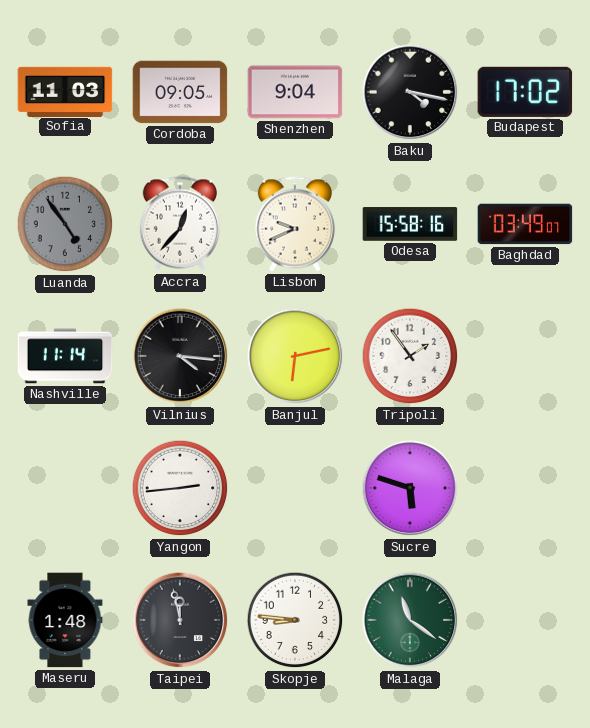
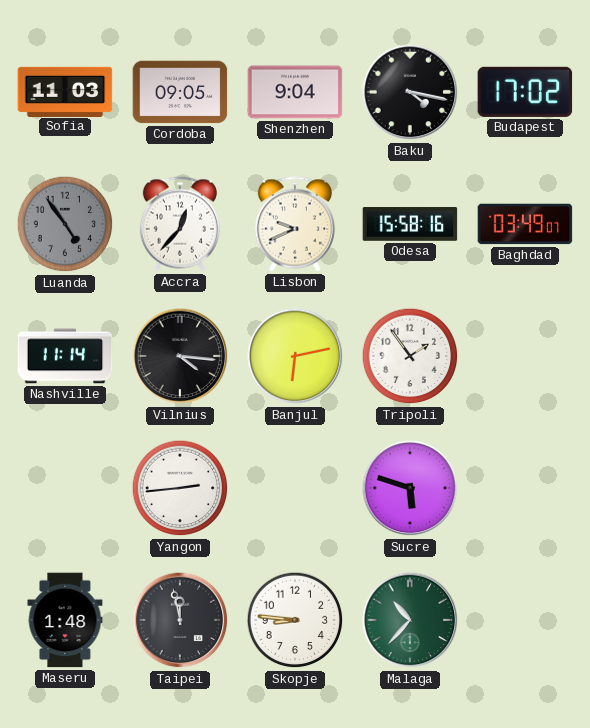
Malaga: 11:21 -> 10:37
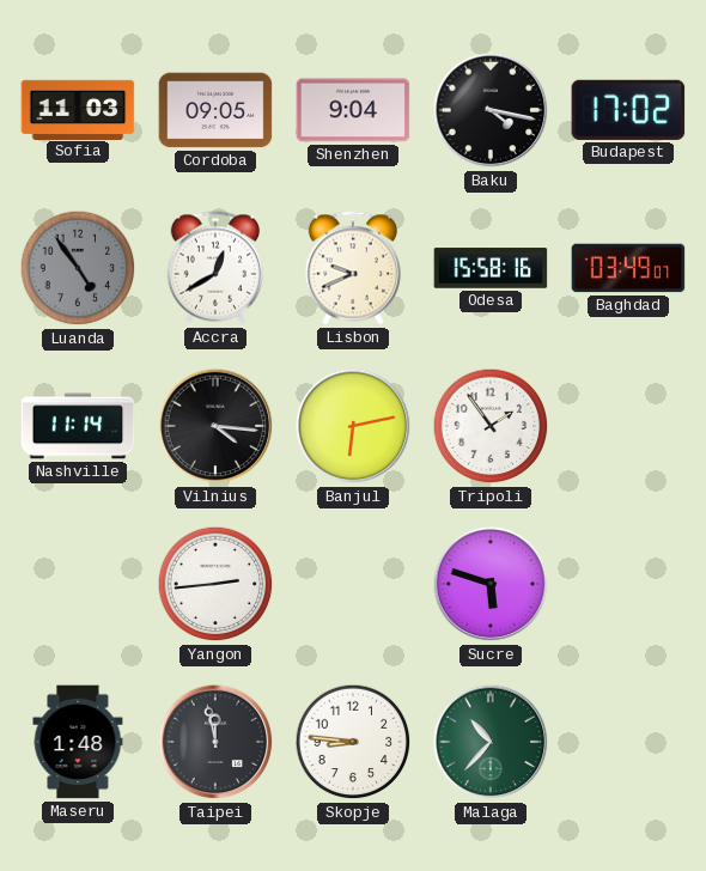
Accra: 12:37 -> 12:40
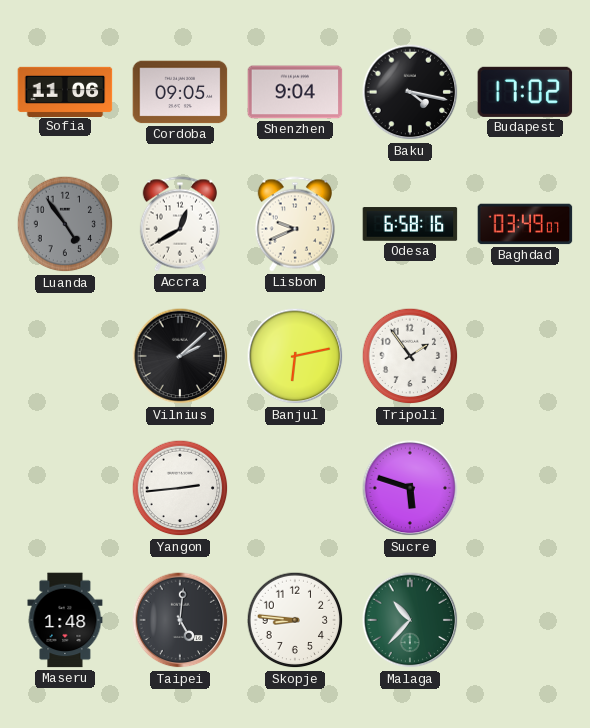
Sofia: 11:03 -> 11:06
Odesa: 15:58 -> 6:58
Nashville: 11:14 -> none
Vilnius: 4:16 -> 2:08
Taipei: 11:58 -> 5:01
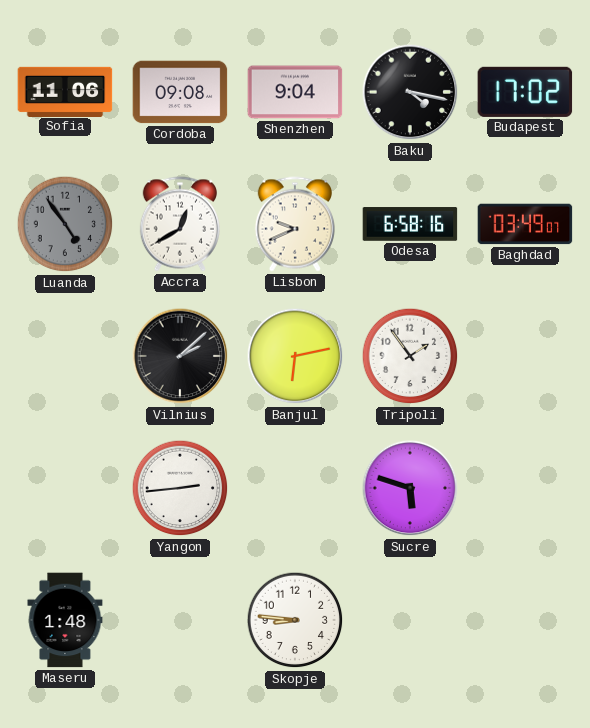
Cordoba: 09:05 -> 09:08
Taipei: 5:01 -> none
Malaga: 10:37 -> none
